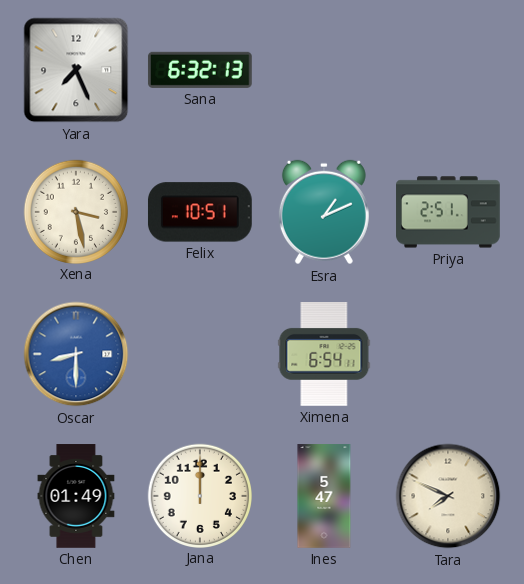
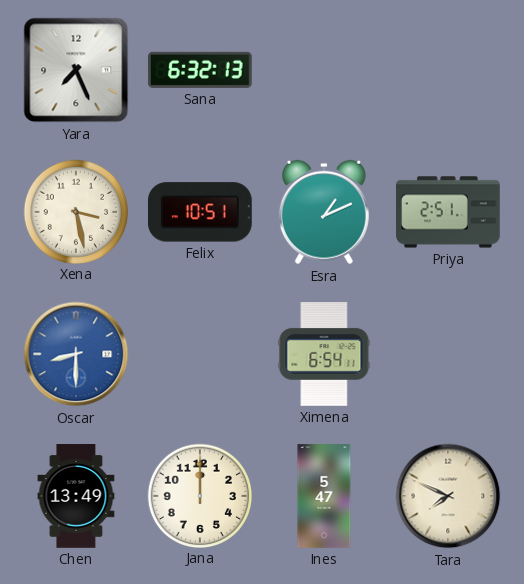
Chen: 01:49 -> 13:49
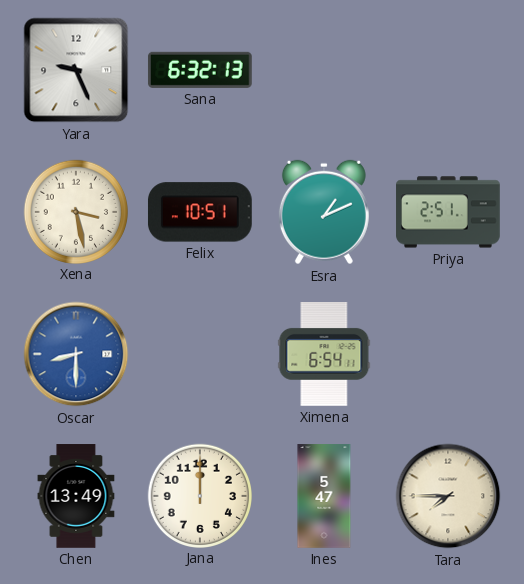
Yara: 7:26 -> 9:26
Tara: 7:49 -> 7:45
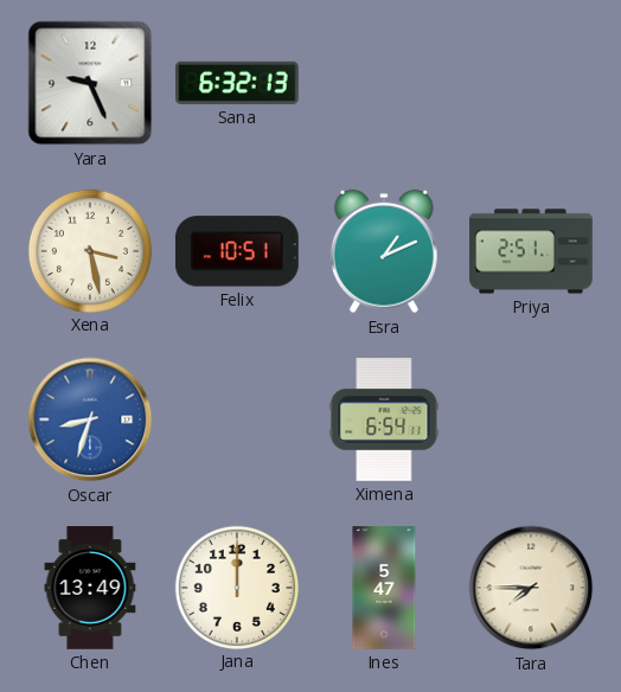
Oscar: 8:30 -> 8:33
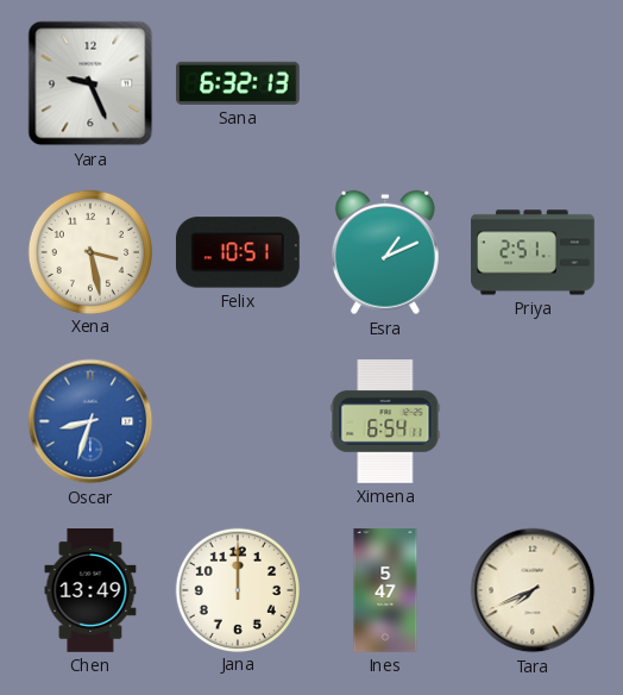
Tara: 7:45 -> 7:41
